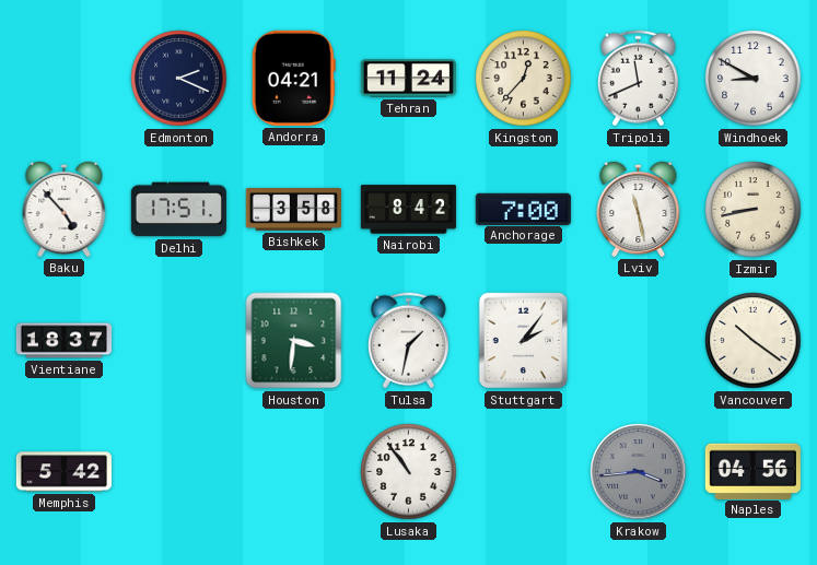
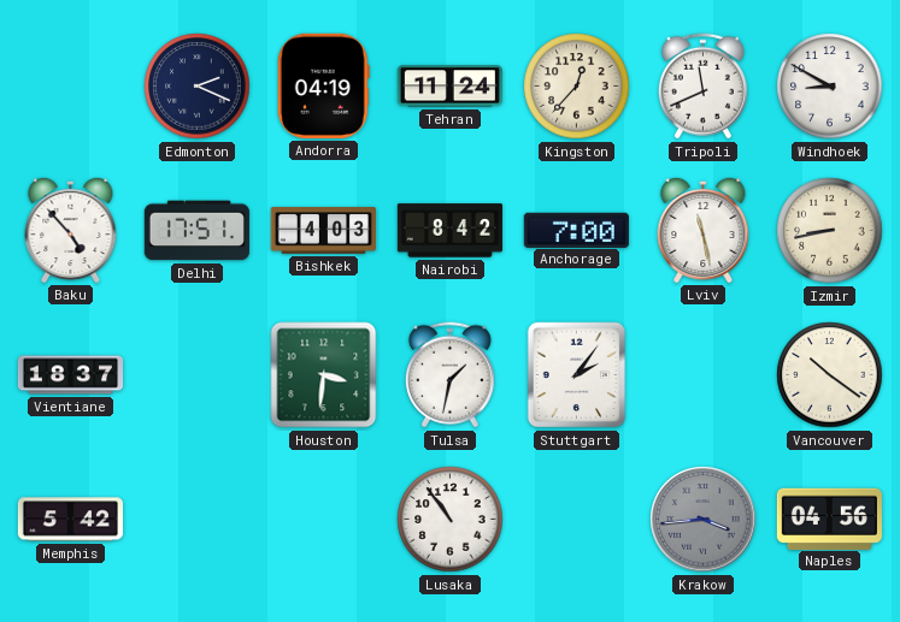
Andorra: 04:21 -> 04:19
Bishkek: 3:58 -> 4:03
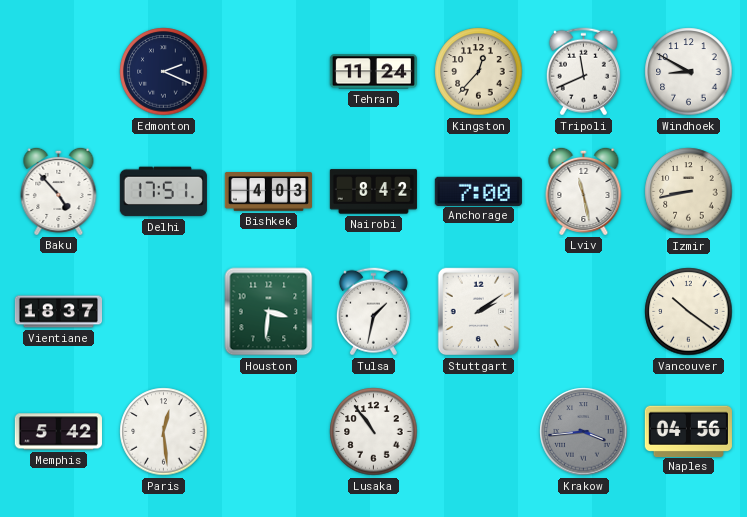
Andorra: 04:19 -> none
Stuttgart: 2:06 -> 2:09
Paris: none -> 12:29
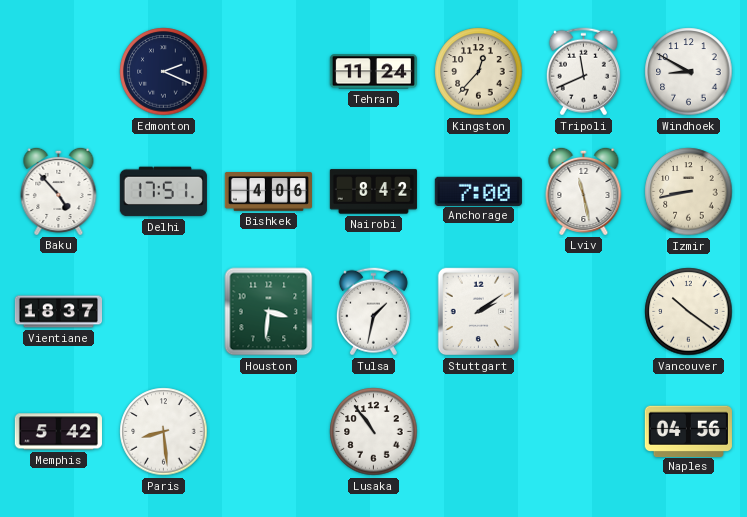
Bishkek: 4:03 -> 4:06
Paris: 12:29 -> 8:29
Krakow: 3:44 -> none
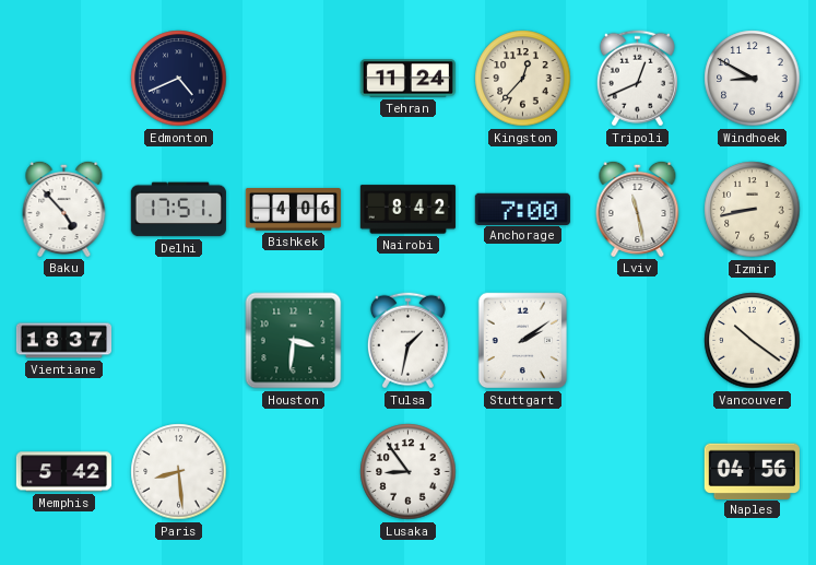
Edmonton: 2:19 -> 4:41
Tripoli: 11:41 -> 12:41
Lusaka: 10:54 -> 8:54
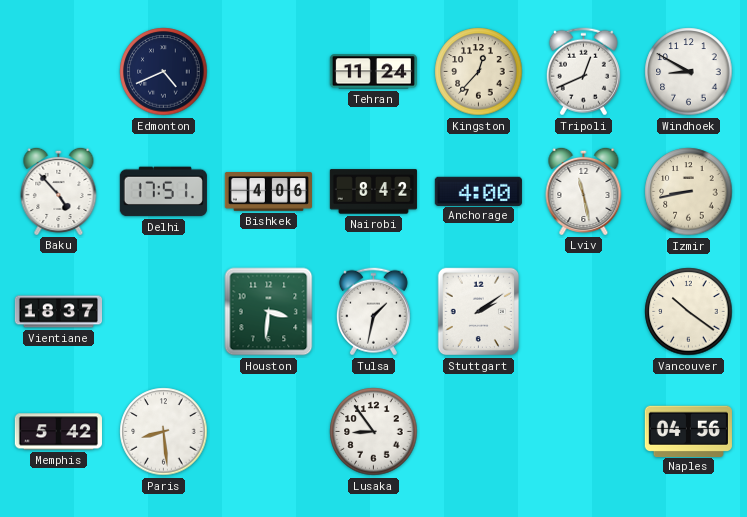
Anchorage: 7:00 -> 4:00
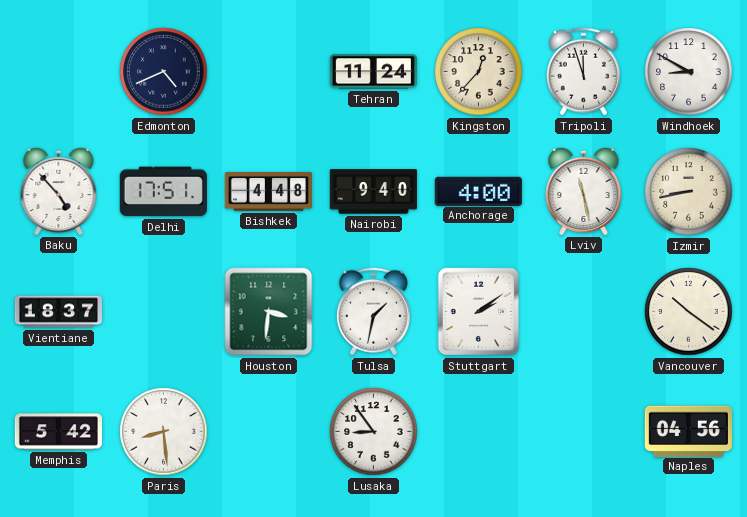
Tripoli: 12:41 -> 11:57
Bishkek: 4:06 -> 4:48
Nairobi: 8:42 -> 9:40
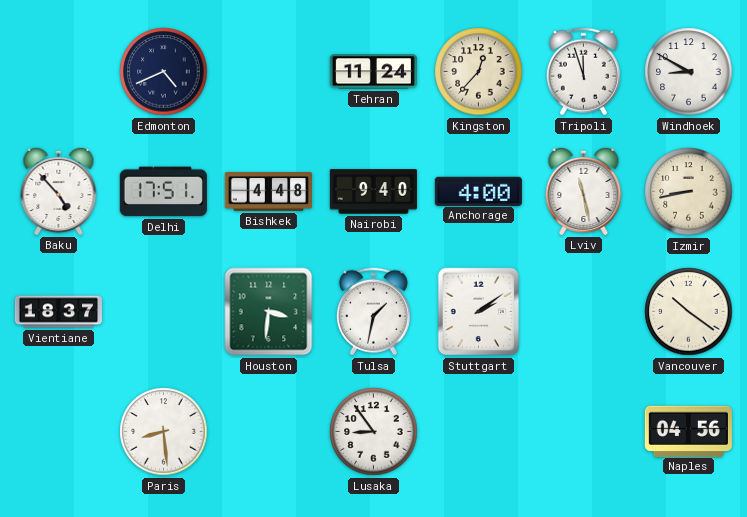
Memphis: 5:42 -> none
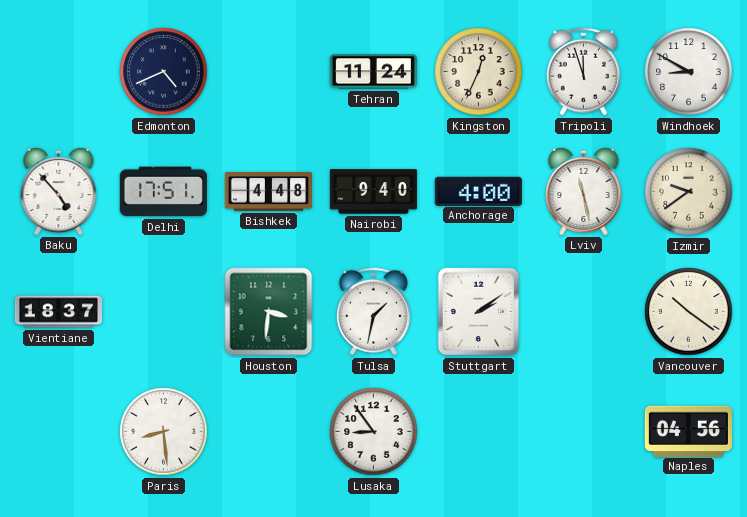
Kingston: 12:37 -> 12:34
Izmir: 8:43 -> 9:39
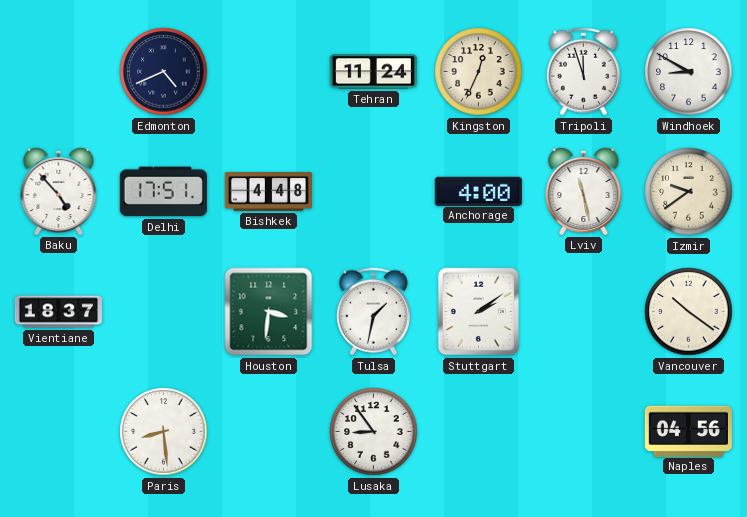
Nairobi: 9:40 -> none
